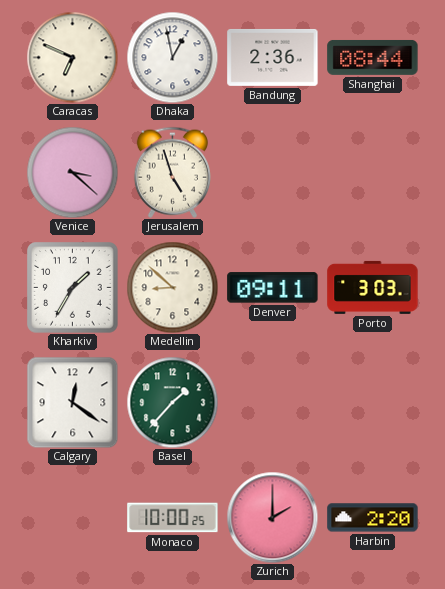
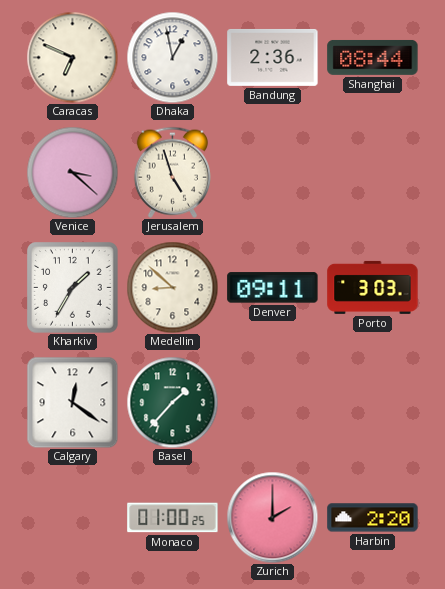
Monaco: 10:00 -> 01:00
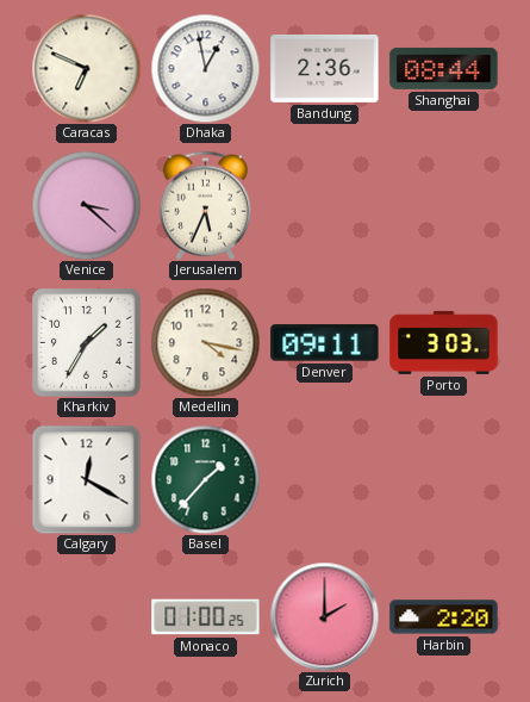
Jerusalem: 4:57 -> 5:34
Medellin: 8:52 -> 4:17
Calgary: 12:21 -> 12:20
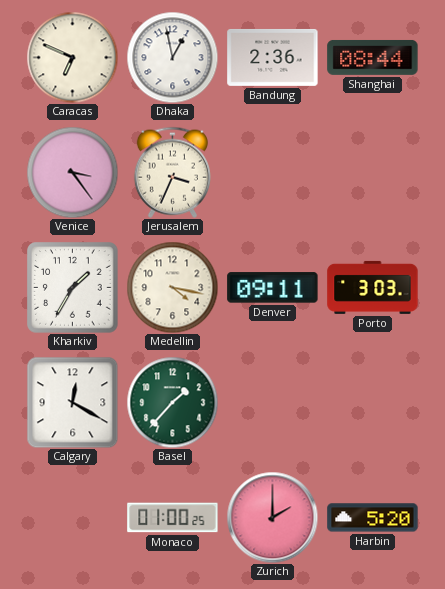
Venice: 3:22 -> 3:24
Jerusalem: 5:34 -> 3:34
Harbin: 2:20 -> 5:20
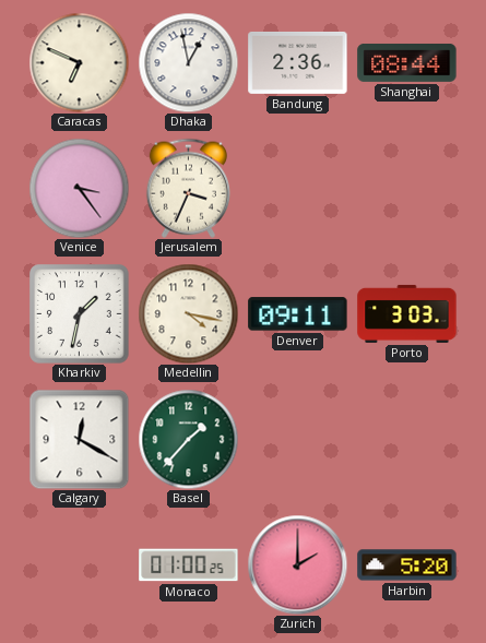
Kharkiv: 1:35 -> 1:32
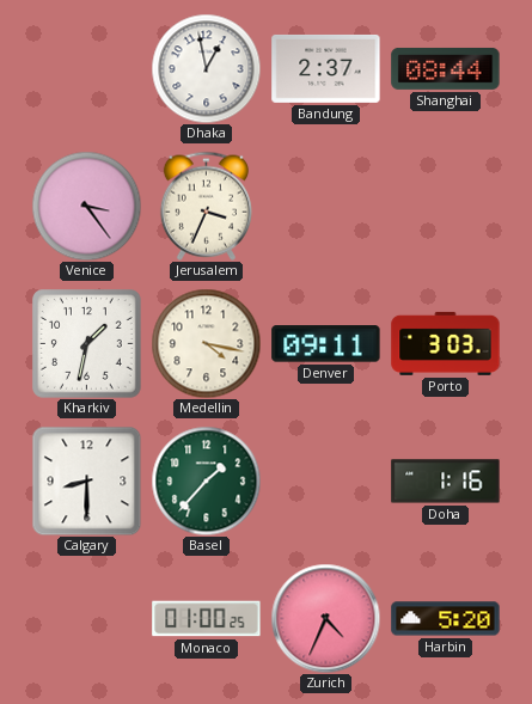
Caracas: 6:49 -> none
Bandung: 2:36 -> 2:37
Calgary: 12:20 -> 8:30
Doha: none -> 1:16
Zurich: 2:00 -> 4:34
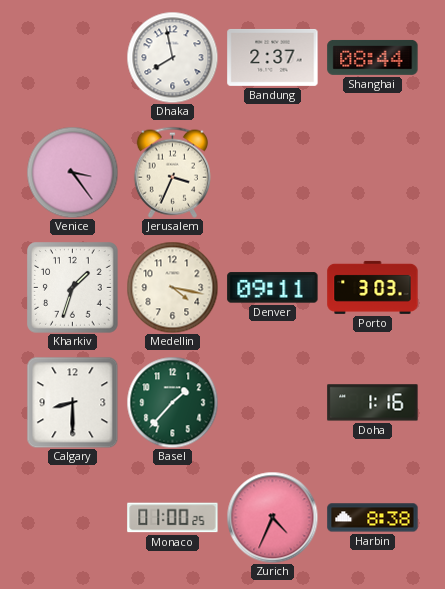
Dhaka: 12:58 -> 7:58
Kharkiv: 1:32 -> 1:33
Harbin: 5:20 -> 8:38
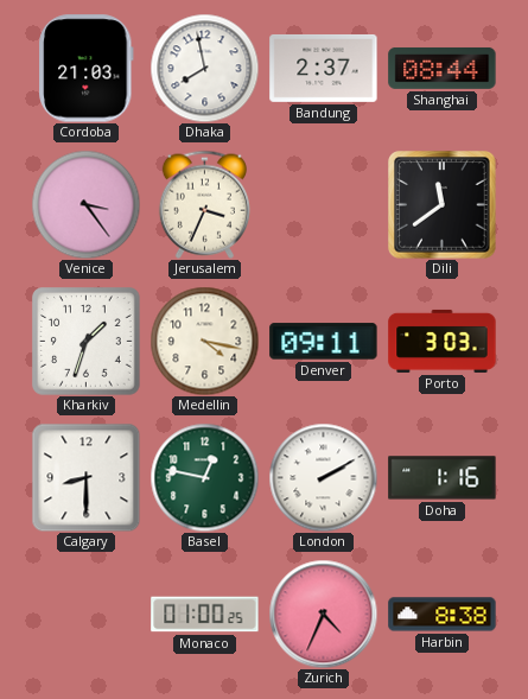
Cordoba: none -> 21:03
Dili: none -> 11:39
Basel: 1:37 -> 12:47
London: none -> 2:10
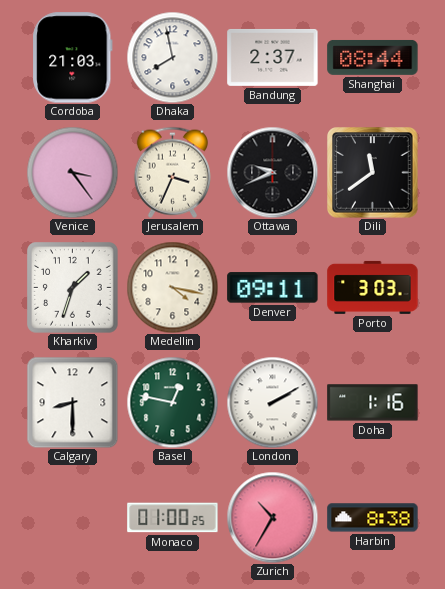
Ottawa: none -> 9:41
Zurich: 4:34 -> 10:35
